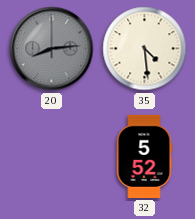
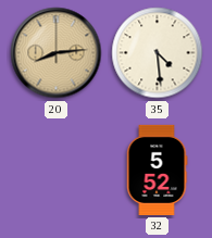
20 dial: grey -> champagne
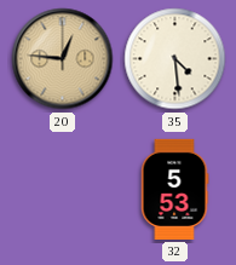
20: 8:14 -> 12:46
32: 5:52 -> 5:53
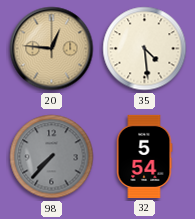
98: none -> 7:37
32: 5:53 -> 5:54
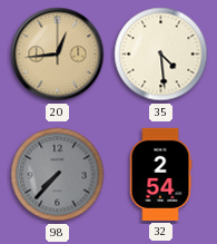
20: 12:46 -> 12:44
32: 5:54 -> 2:54
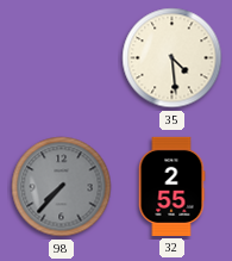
20: 12:44 -> none
32: 2:54 -> 2:55
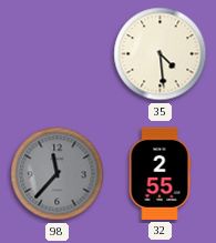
98: 7:37 -> 11:37
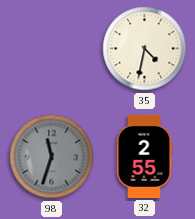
35: 4:29 -> 4:32
98: 11:37 -> 11:33
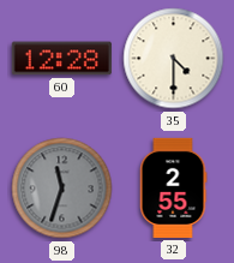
60: none -> 12:28
35: 4:32 -> 4:30
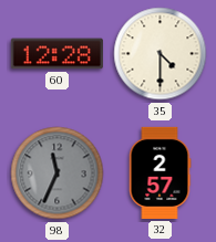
98: 11:33 -> 11:34
32: 2:55 -> 2:57
